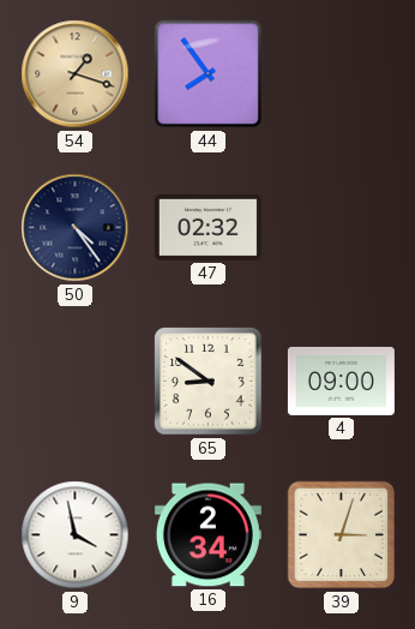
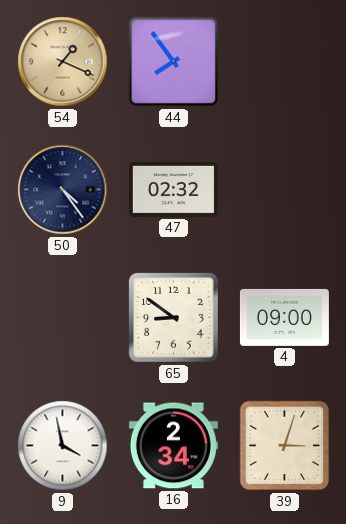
54: 1:18 -> 1:19
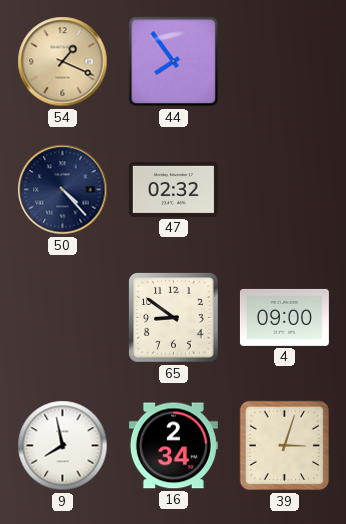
50: 4:24 -> 4:23
9: 3:58 -> 7:58
